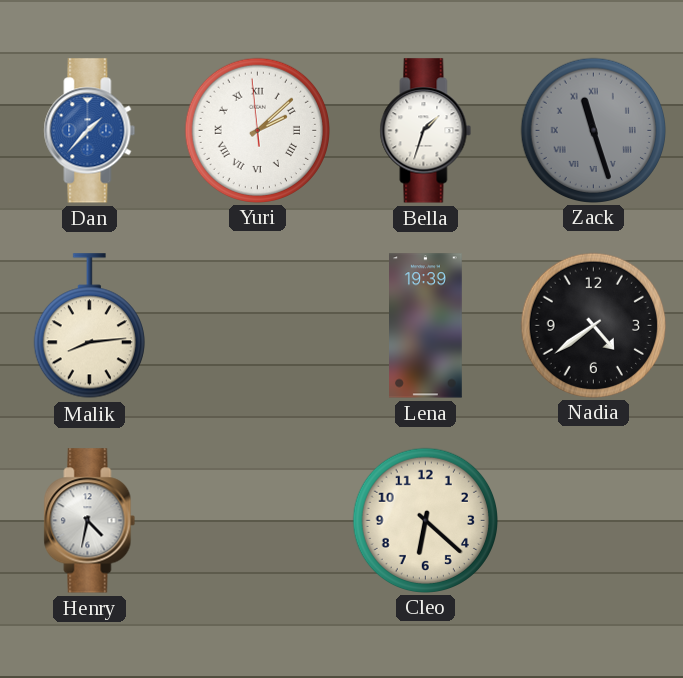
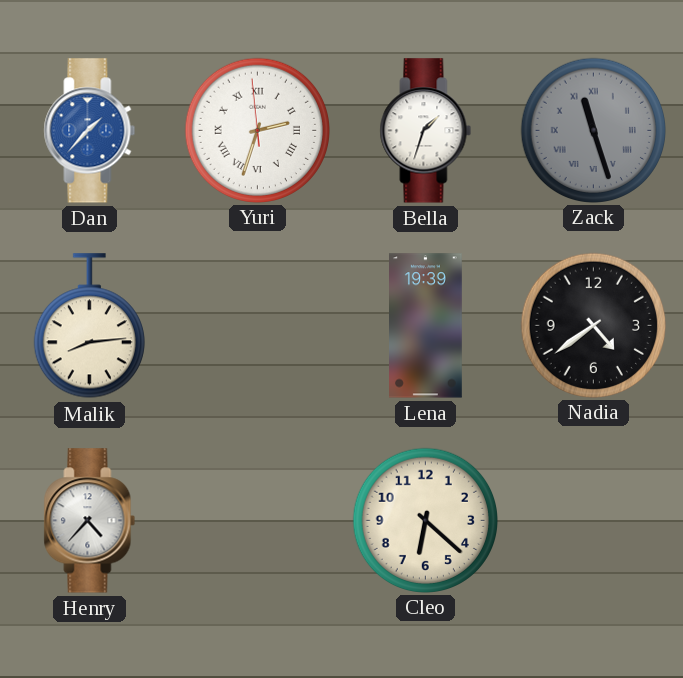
Yuri: 2:07 -> 2:32
Henry: 4:32 -> 4:37
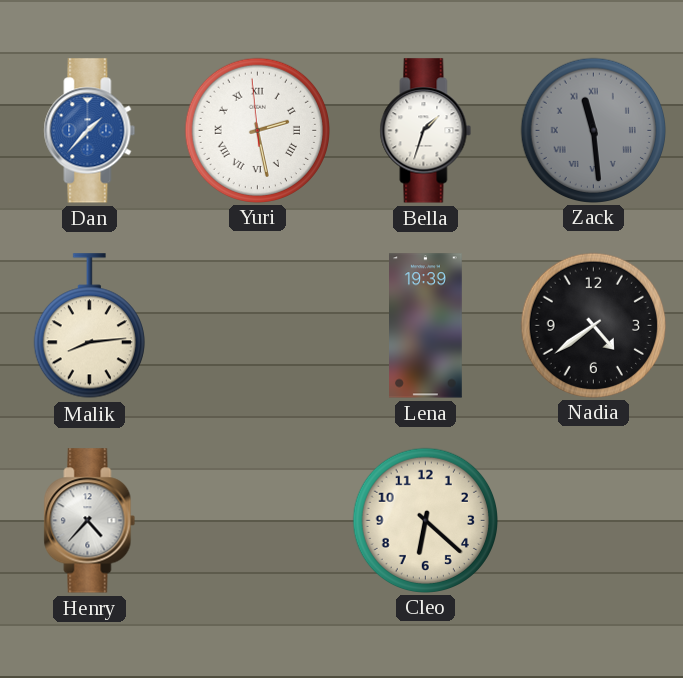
Yuri: 2:32 -> 2:27
Zack: 11:27 -> 11:29
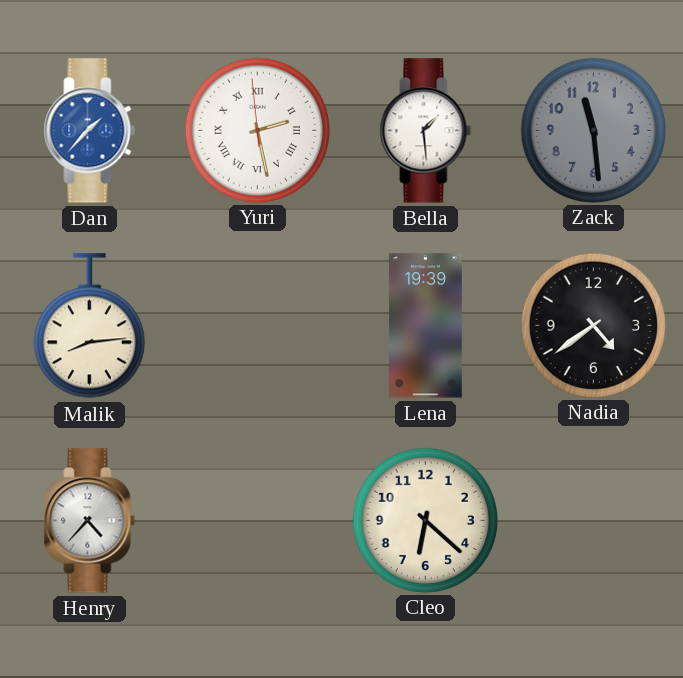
Bella: 1:33 -> 1:29
Zack numerals: Roman -> Arabic
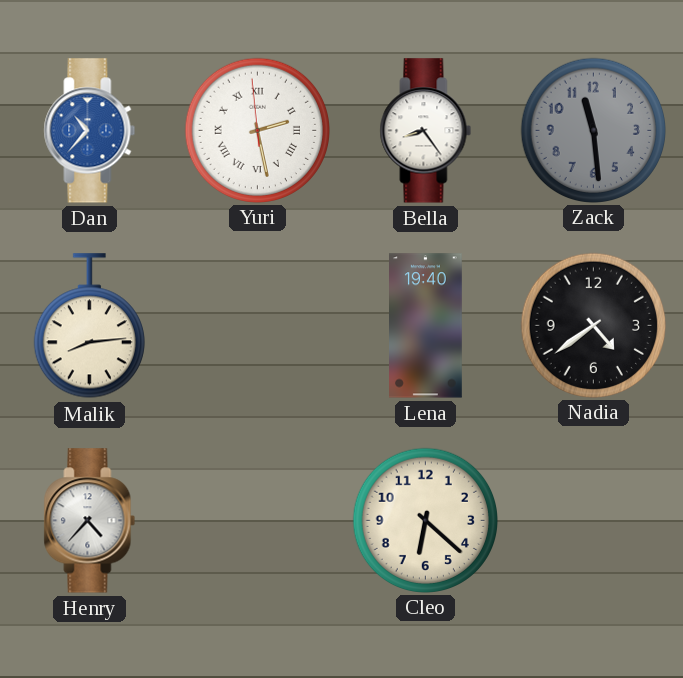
Dan: 1:37 -> 10:37
Bella: 1:29 -> 8:24
Lena: 19:39 -> 19:40
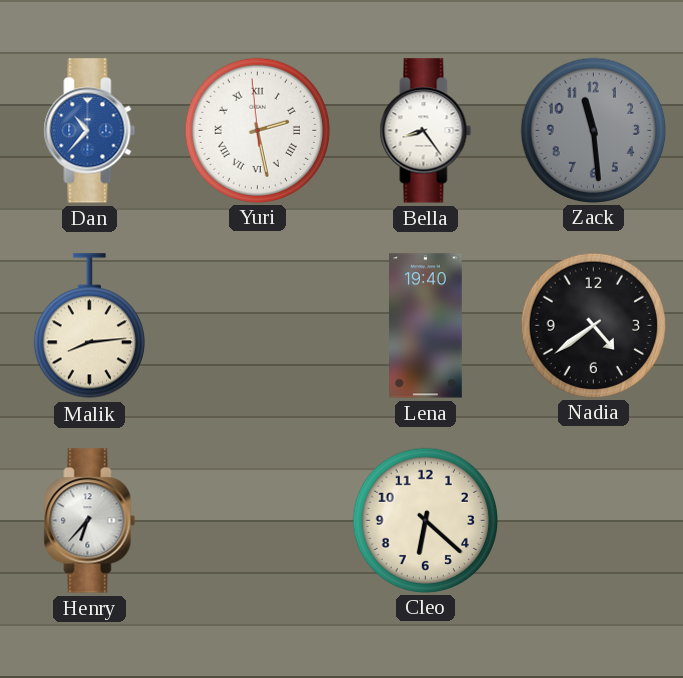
Henry: 4:37 -> 6:37
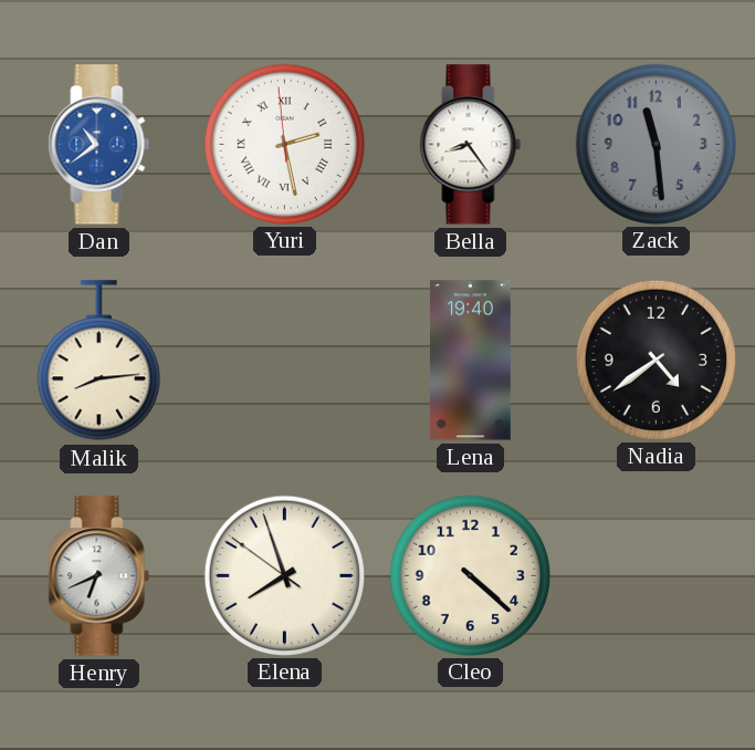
Dan: 10:37 -> 10:39
Henry: 6:37 -> 6:41
Elena: none -> 7:56
Cleo: 6:22 -> 4:22
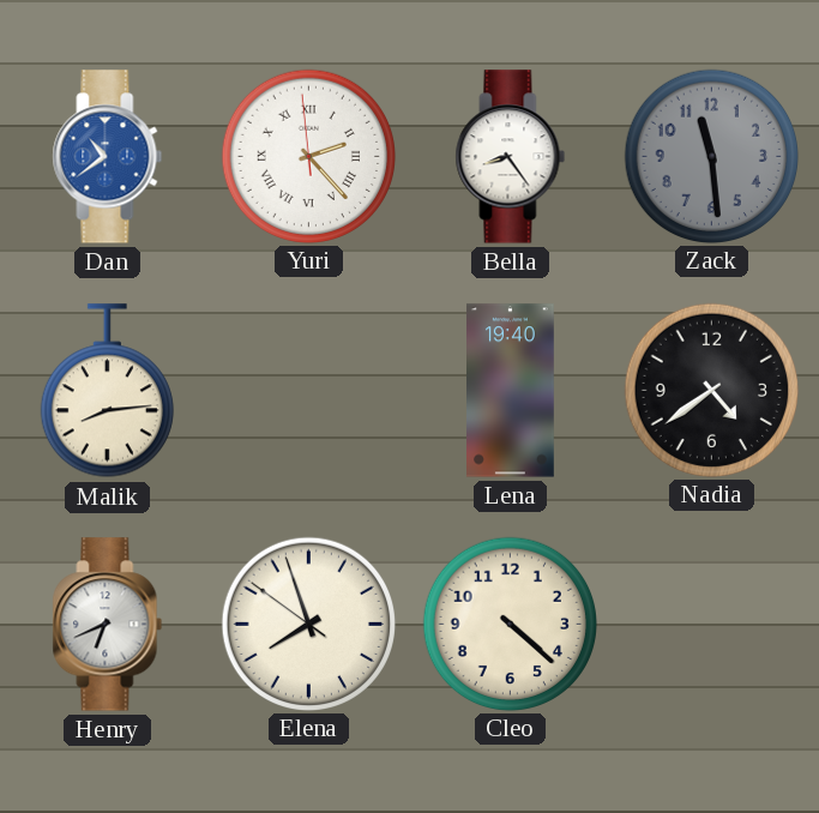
Yuri: 2:27 -> 2:22
